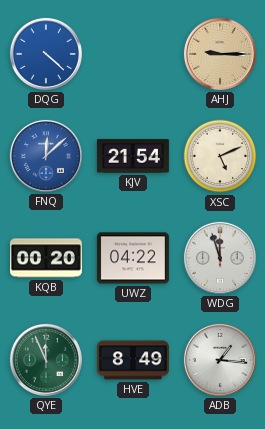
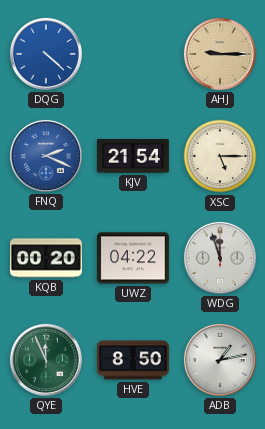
FNQ: 12:08 -> 2:19
XSC: 5:11 -> 5:15
HVE: 8:49 -> 8:50
ADB: 1:16 -> 1:13
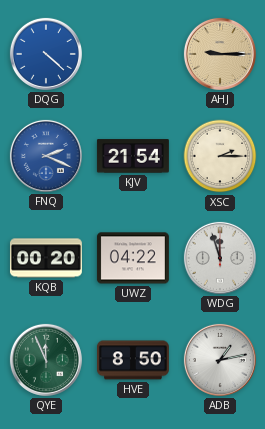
XSC: 5:15 -> 2:15
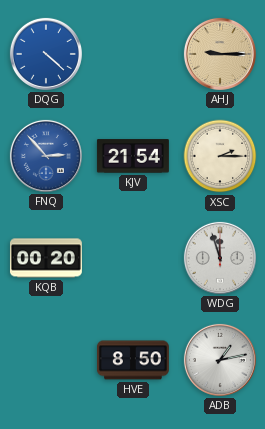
FNQ: 2:19 -> 2:53
UWZ: 04:22 -> none
QYE: 11:56 -> none
